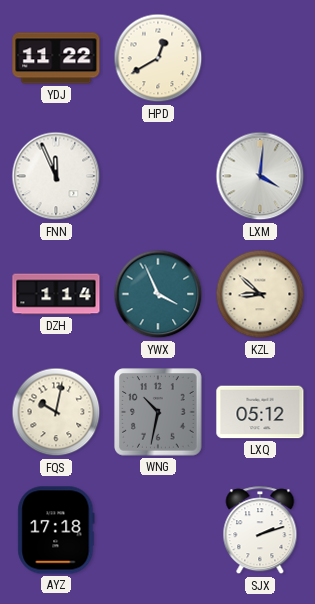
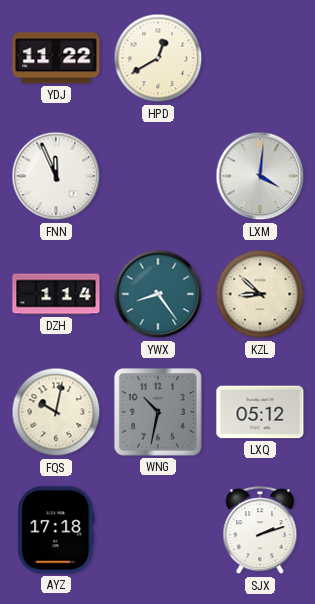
YWX: 3:56 -> 8:24
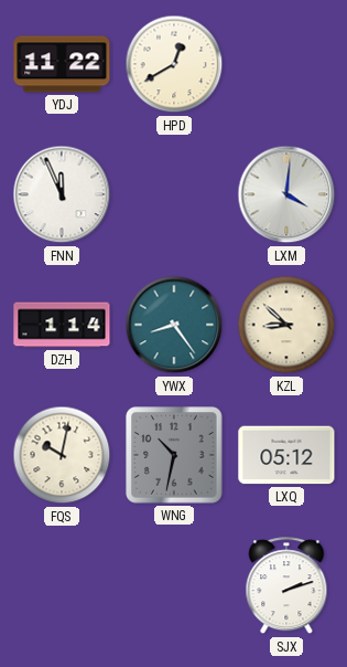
AYZ: 17:18 -> none
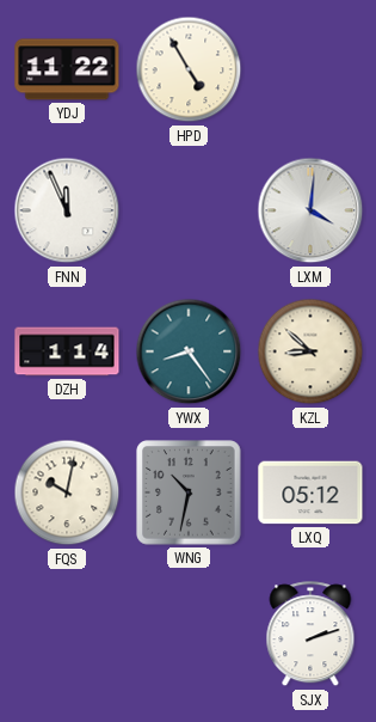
HPD: 12:40 -> 4:55
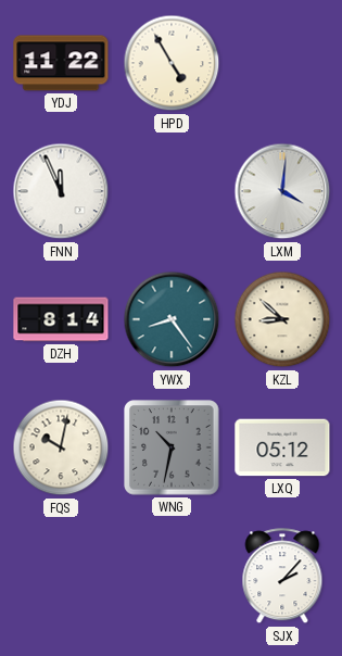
DZH: 1:14 -> 8:14
SJX: 2:12 -> 2:07
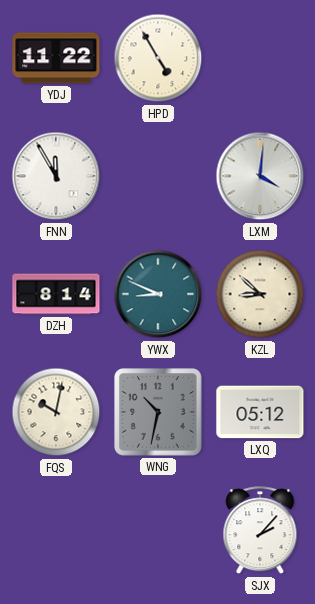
FNN: 11:56 -> 11:55
YWX: 8:24 -> 8:49
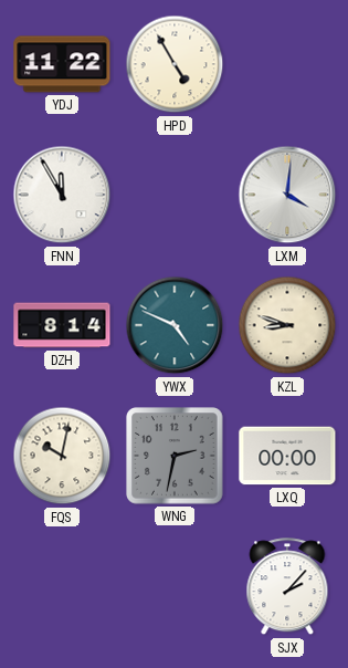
YWX: 8:49 -> 4:49
KZL: 8:52 -> 8:48
WNG: 10:32 -> 2:32
LXQ: 05:12 -> 00:00
